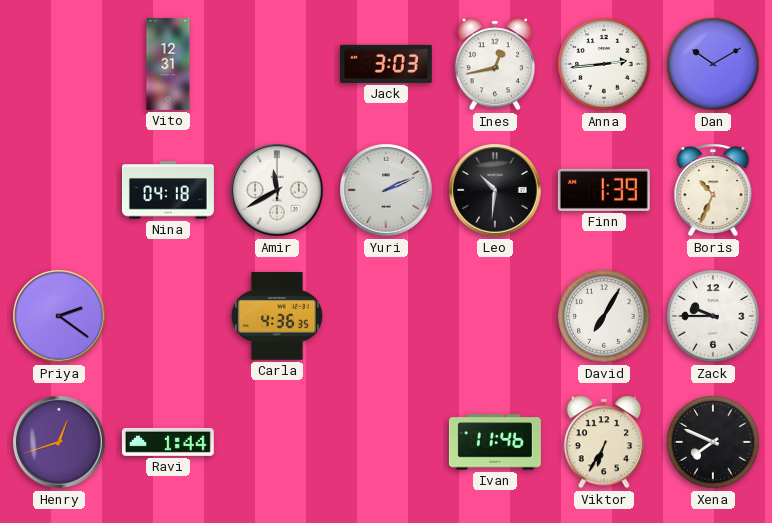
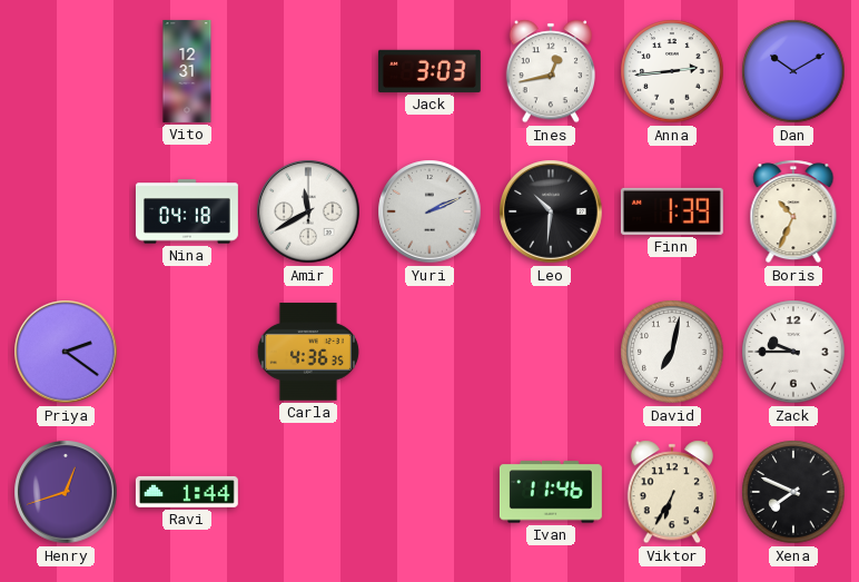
David: 7:05 -> 7:02
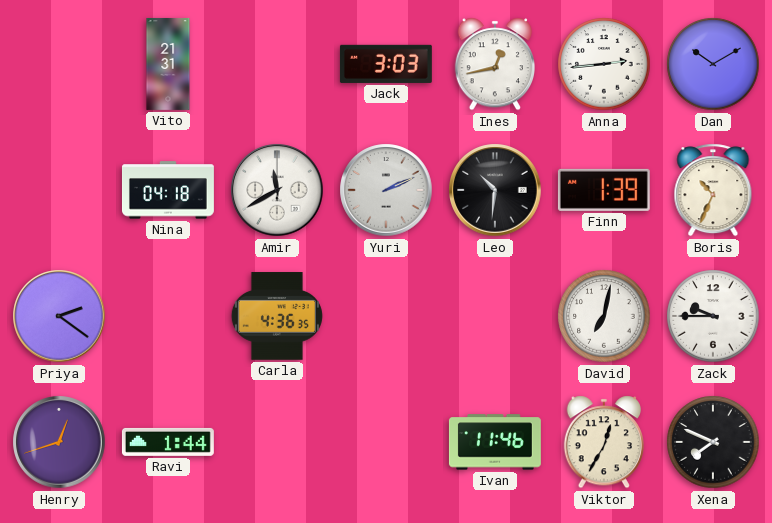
Vito: 12:31 -> 21:31
Viktor: 6:35 -> 12:35
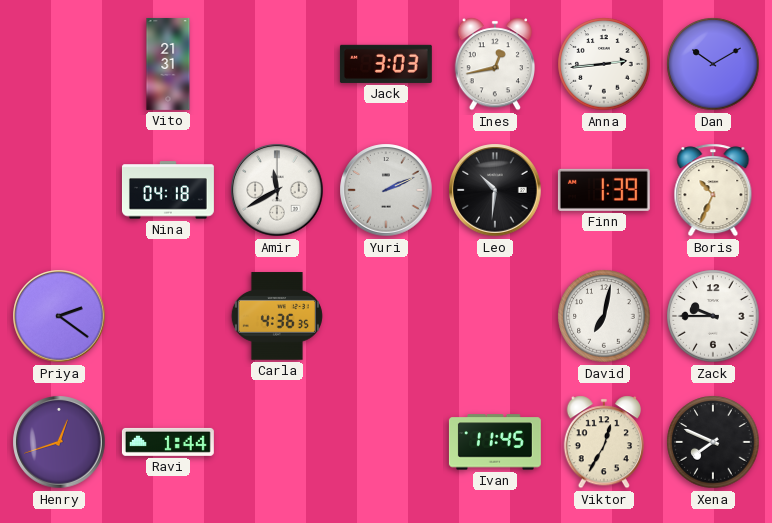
Ivan: 11:46 -> 11:45
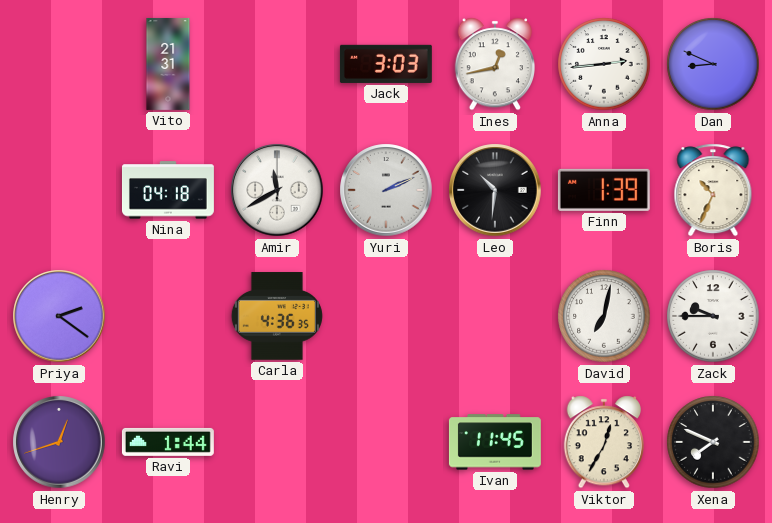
Dan: 10:10 -> 8:49
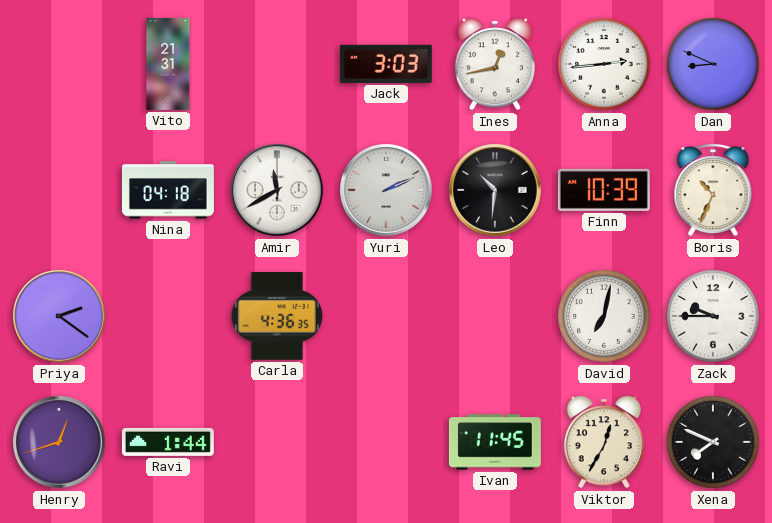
Finn: 1:39 -> 10:39
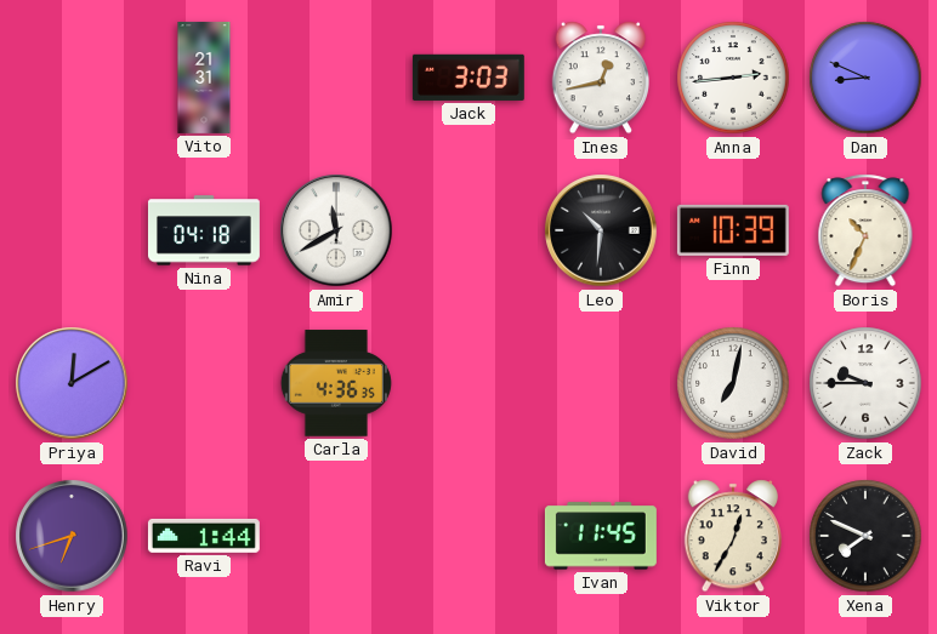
Yuri: 2:11 -> none
Priya: 2:21 -> 12:10
Henry: 12:42 -> 6:42
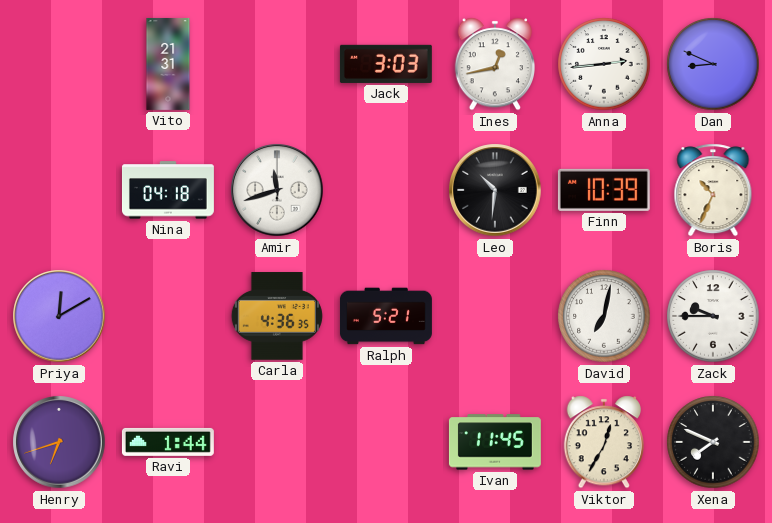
Amir: 11:40 -> 11:42
Ralph: none -> 5:21
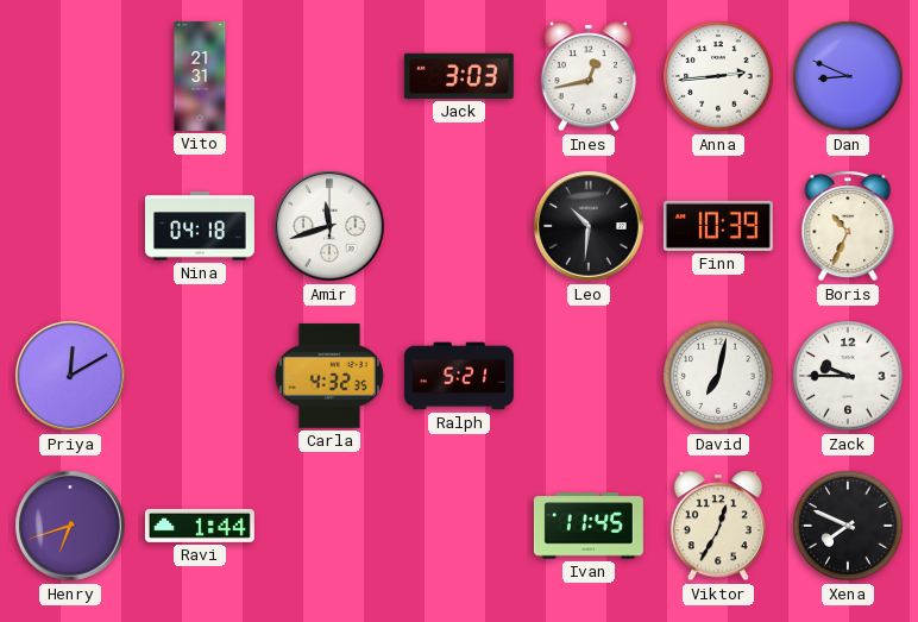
Carla: 4:36 -> 4:32
